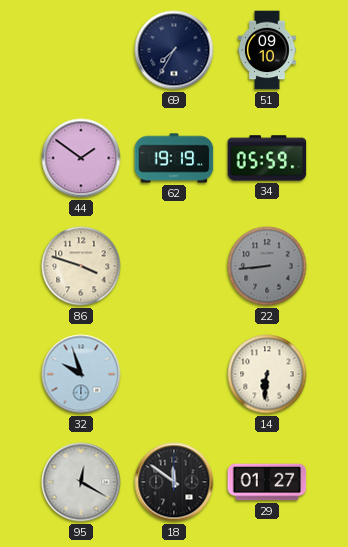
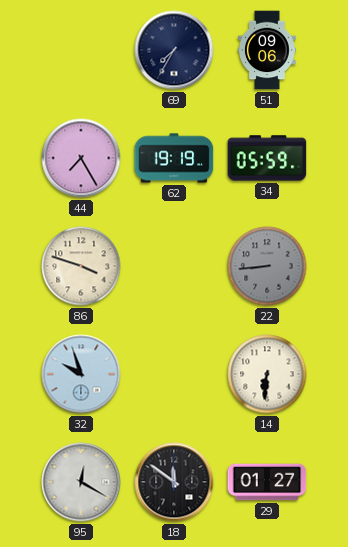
51: 09:10 -> 09:06
44: 1:51 -> 7:25
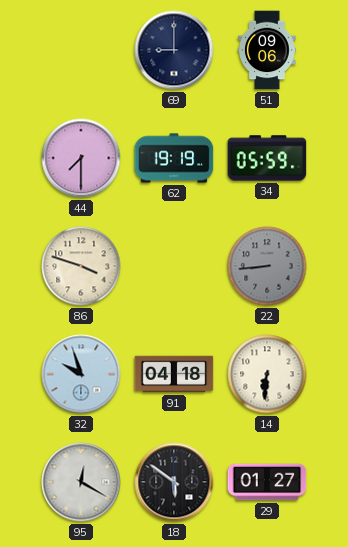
69: 7:35 -> 9:00
44: 7:25 -> 7:30
91: none -> 04:18
18: 11:51 -> 5:51
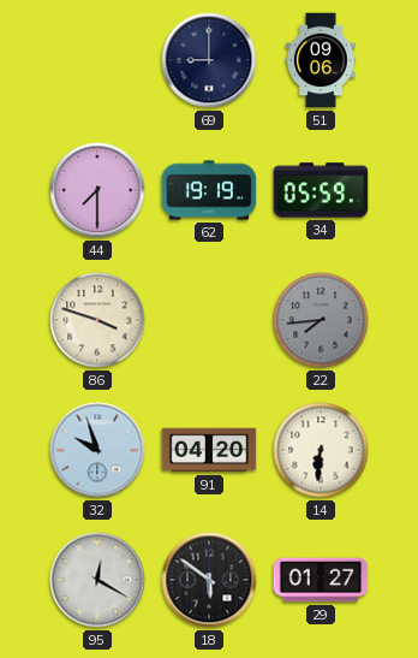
22: 8:44 -> 7:44
91: 04:18 -> 04:20
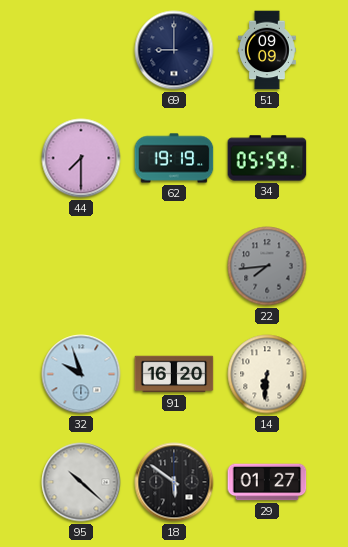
51: 09:06 -> 09:09
86: 3:48 -> none
91: 04:20 -> 16:20
95: 12:20 -> 10:22
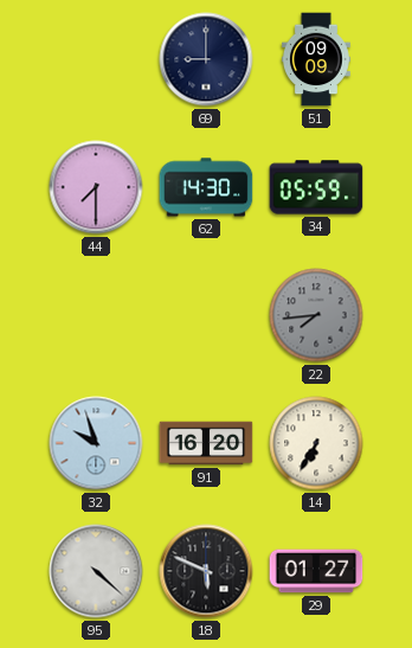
62: 19:19 -> 14:30
14: 6:31 -> 6:35
95: 10:22 -> 4:22
18: 5:51 -> 5:49
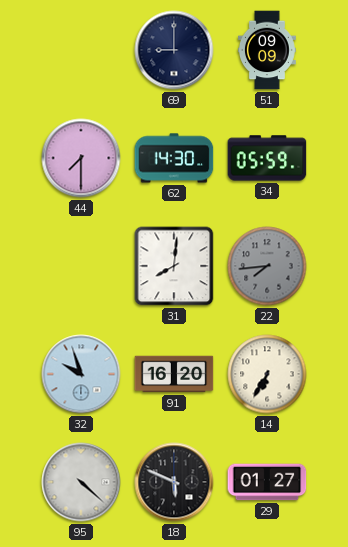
31: none -> 8:01
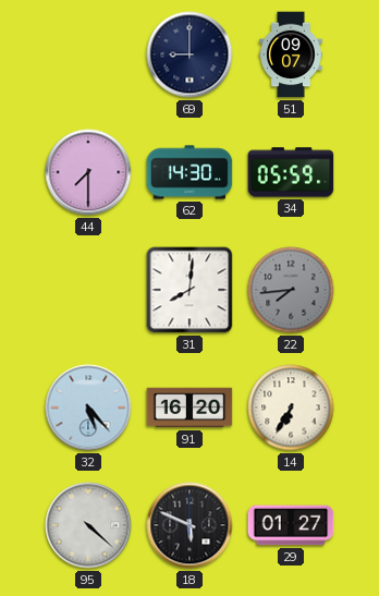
51: 09:09 -> 09:07
32: 9:57 -> 5:23
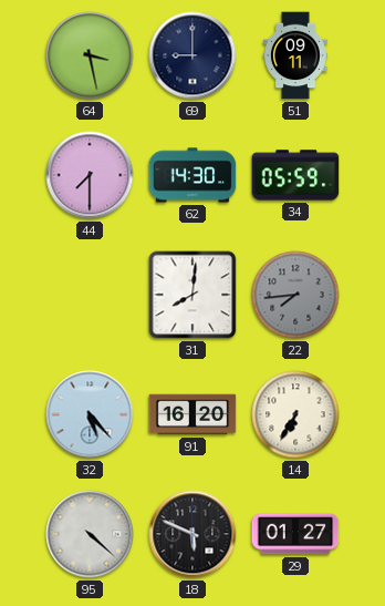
64: none -> 3:28
51: 09:07 -> 09:11
